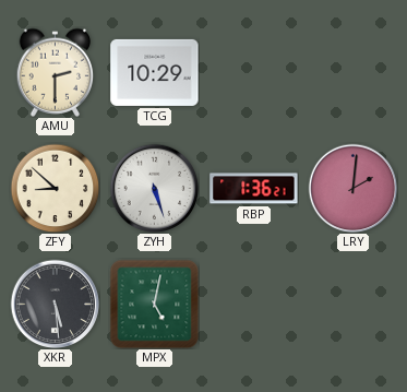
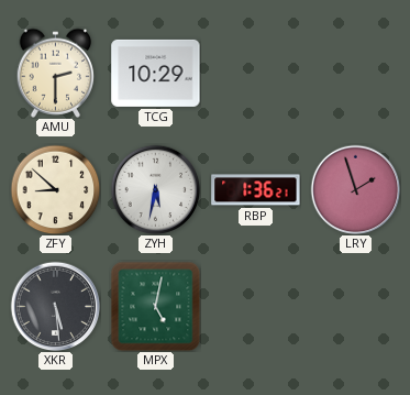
ZYH: 5:27 -> 5:32
LRY: 2:01 -> 1:57
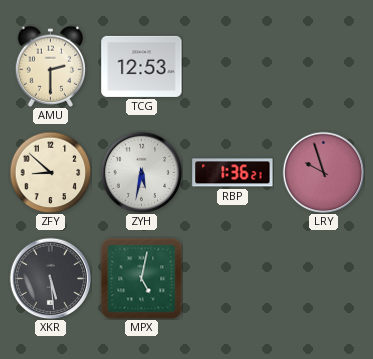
TCG: 10:29 -> 12:53
LRY: 1:57 -> 9:57
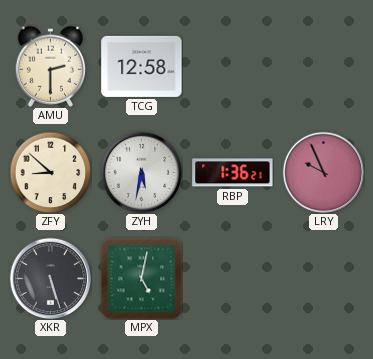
TCG: 12:53 -> 12:58
LRY: 9:57 -> 9:56
XKR: 5:29 -> 5:27
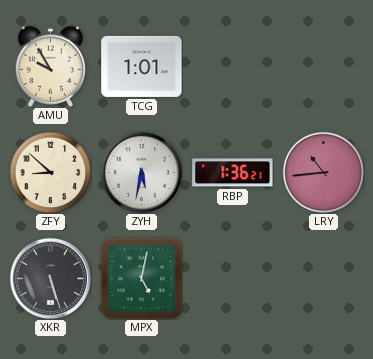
AMU: 2:30 -> 9:55
TCG: 12:58 -> 1:01
LRY: 9:56 -> 10:44
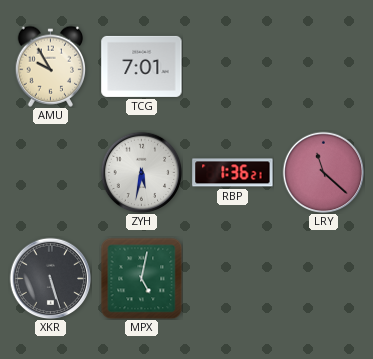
TCG: 1:01 -> 7:01
ZFY: 8:52 -> none
LRY: 10:44 -> 11:22
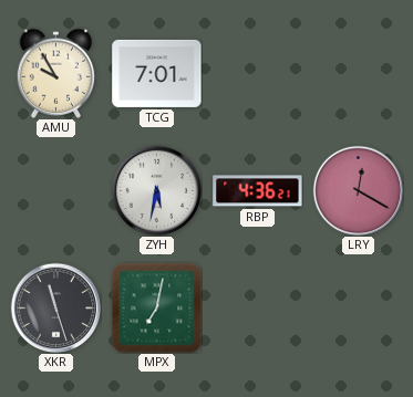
RBP: 1:36 -> 4:36
LRY: 11:22 -> 12:20
XKR: 5:27 -> 11:27
MPX: 5:02 -> 7:02
